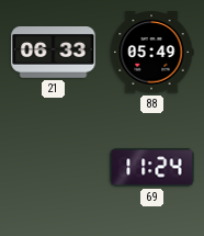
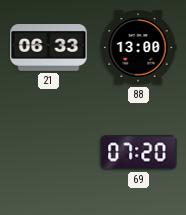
88: 05:49 -> 13:00
69: 11:24 -> 07:20
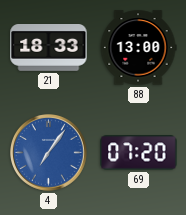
21: 06:33 -> 18:33
4: none -> 7:06
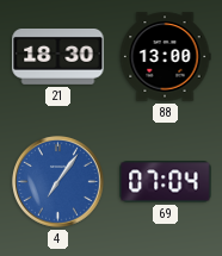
21: 18:33 -> 18:30
69: 07:20 -> 07:04
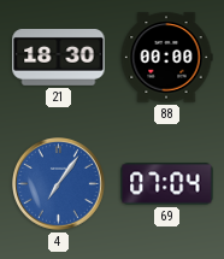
88: 13:00 -> 00:00
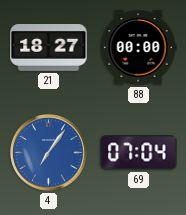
21: 18:30 -> 18:27
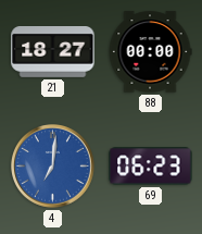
4: 7:06 -> 7:01
69: 07:04 -> 06:23
